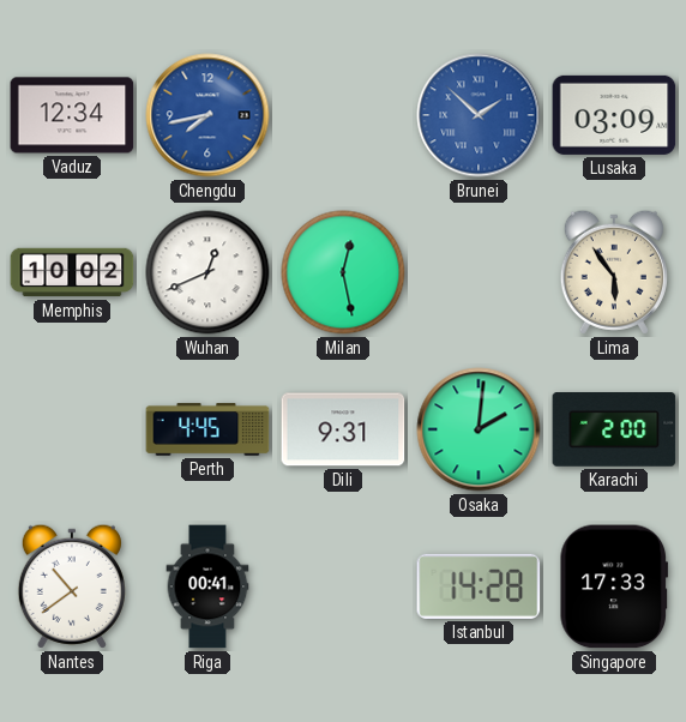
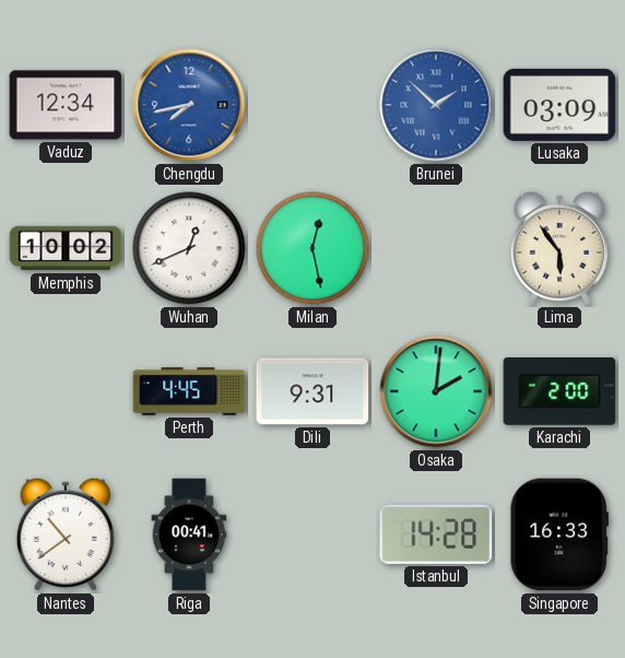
Singapore: 17:33 -> 16:33
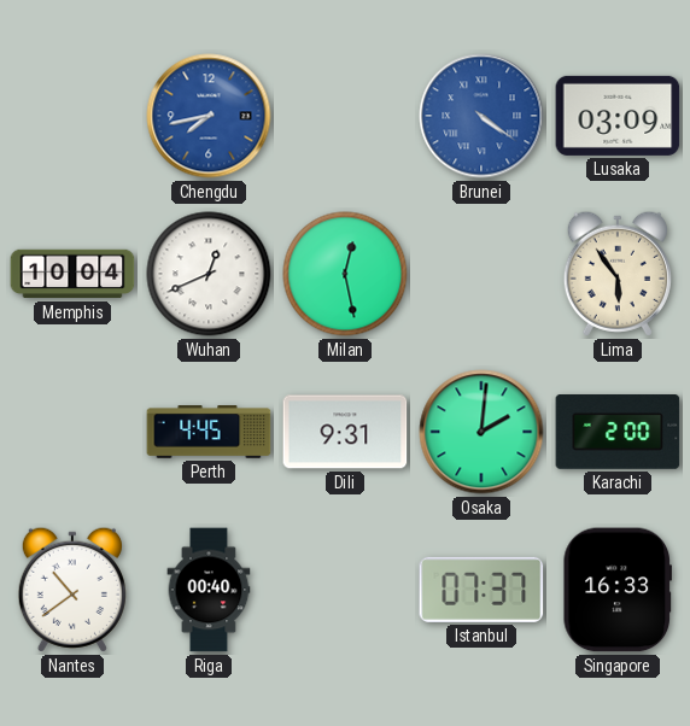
Vaduz: 12:34 -> none
Brunei: 1:52 -> 4:21
Memphis: 10:02 -> 10:04
Riga: 00:41 -> 00:40
Istanbul: 14:28 -> 07:37
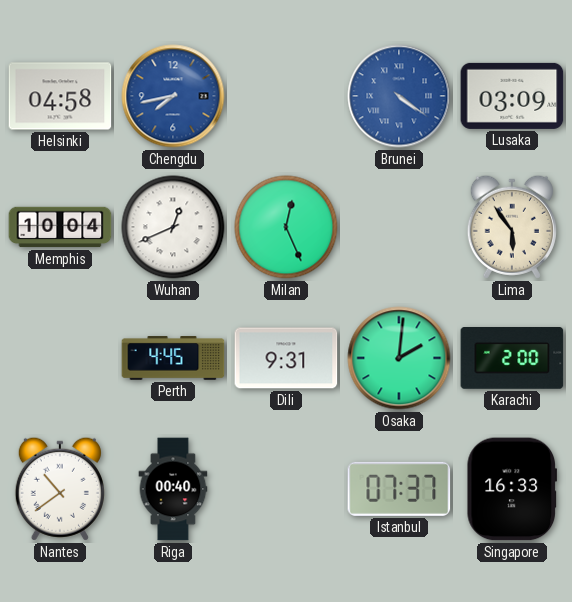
Helsinki: none -> 04:58
Milan: 12:28 -> 12:26
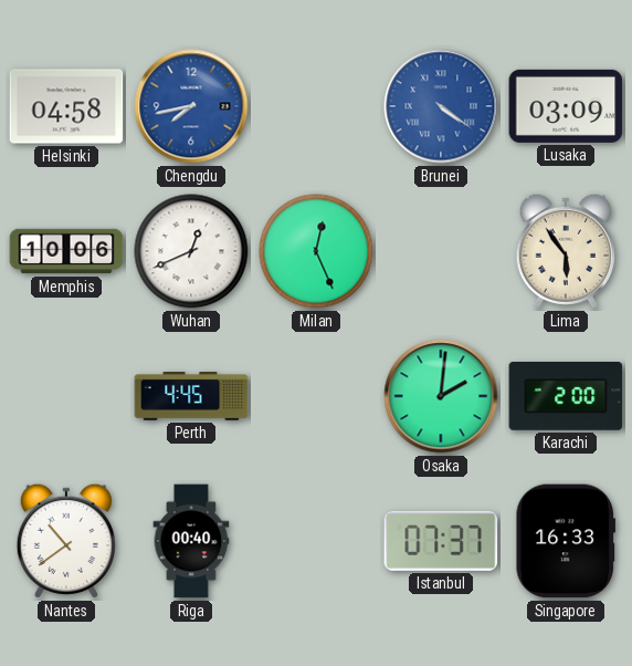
Memphis: 10:04 -> 10:06
Dili: 9:31 -> none
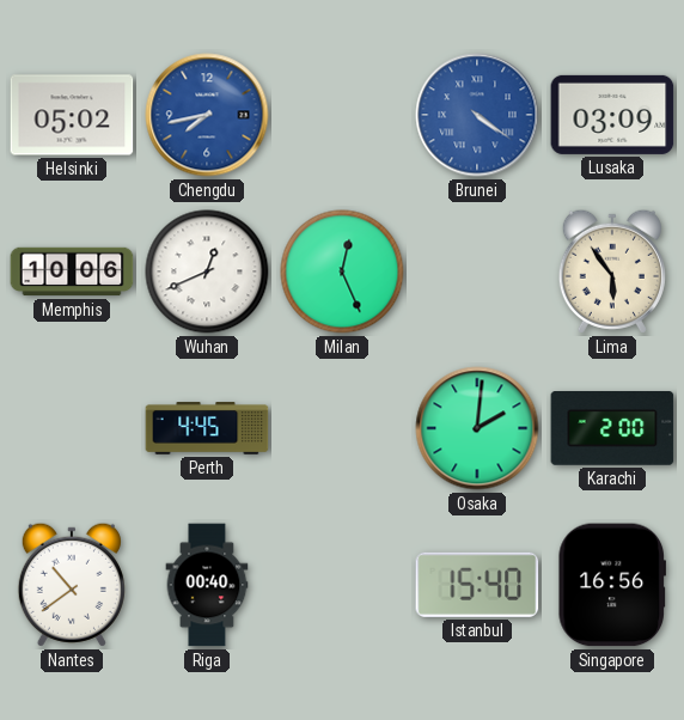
Helsinki: 04:58 -> 05:02
Istanbul: 07:37 -> 15:40
Singapore: 16:33 -> 16:56
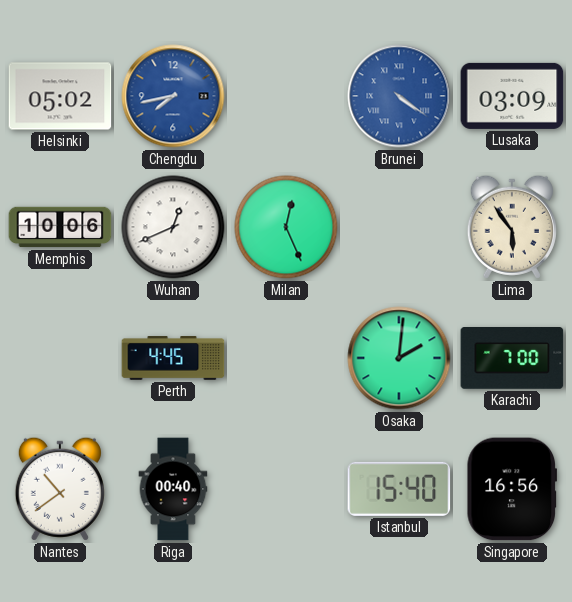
Karachi: 2:00 -> 7:00
